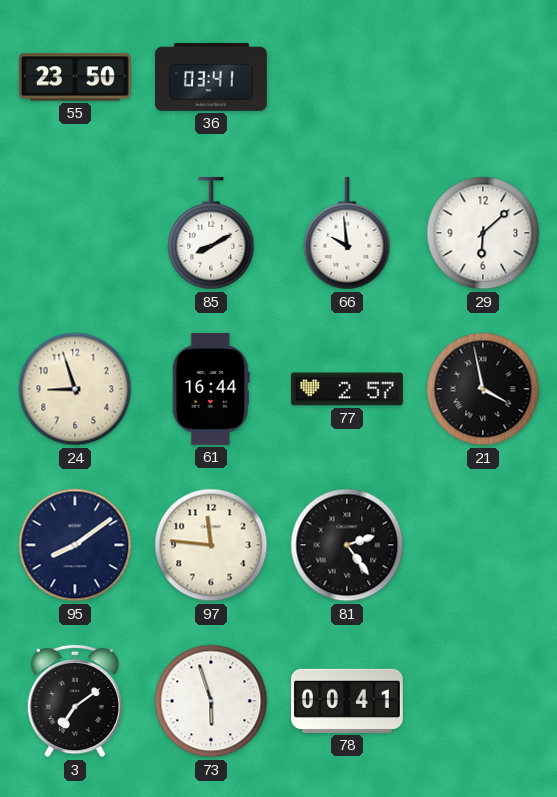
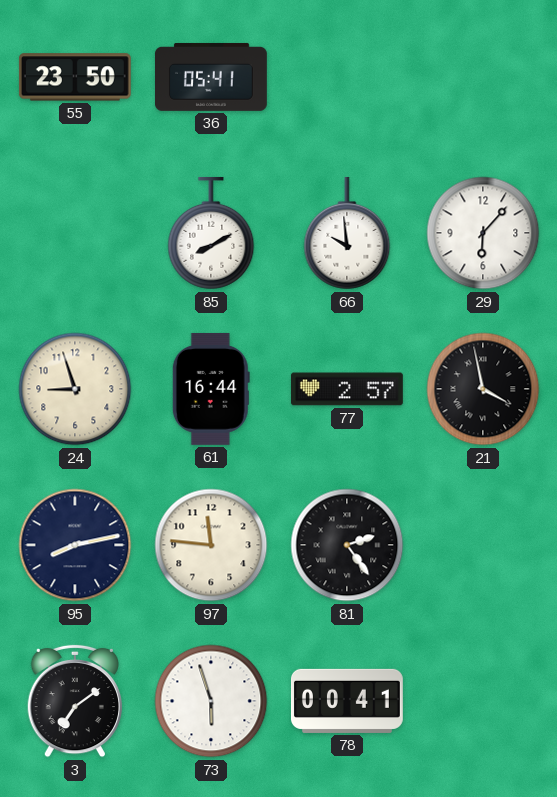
36: 03:41 -> 05:41
29: 6:08 -> 6:07
95: 8:09 -> 8:13
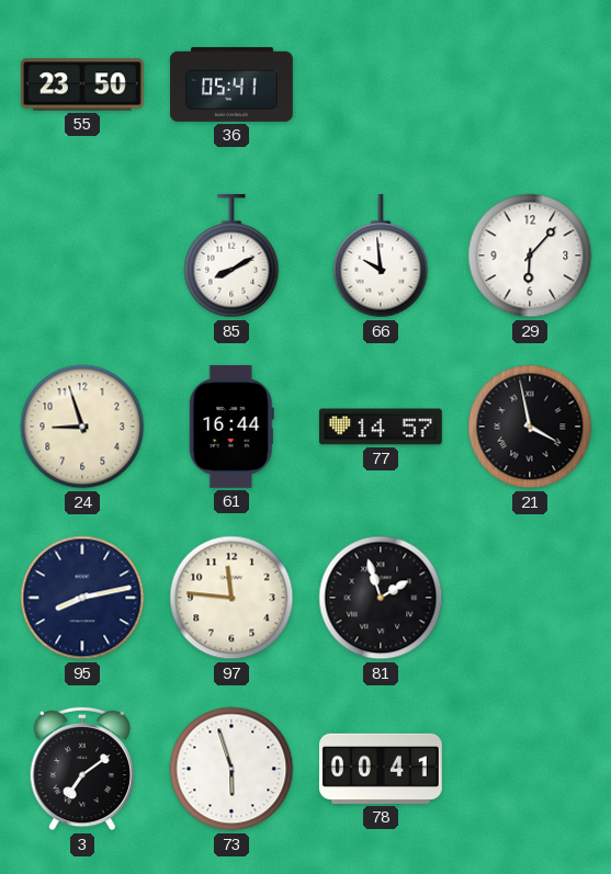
77: 2:57 -> 14:57
81: 2:24 -> 1:57
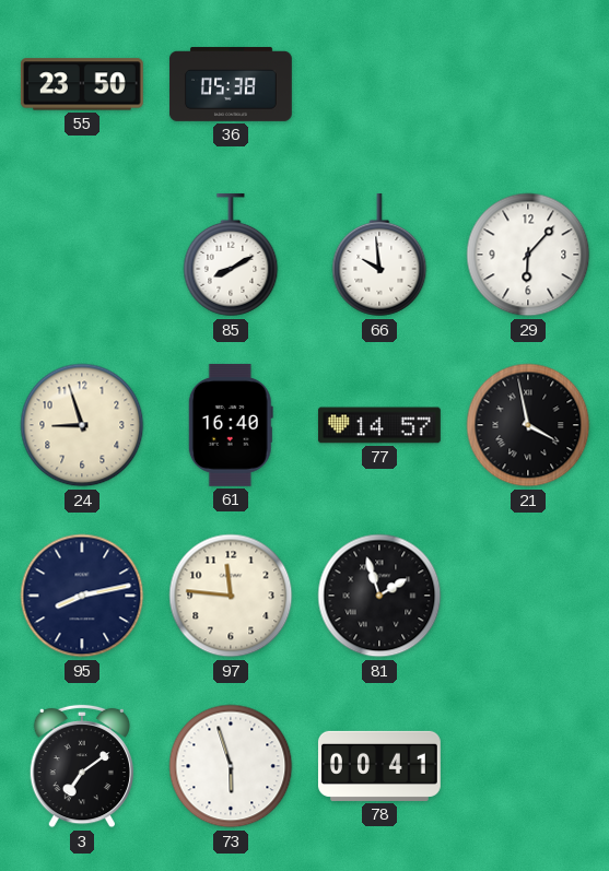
36: 05:41 -> 05:38
61: 16:44 -> 16:40
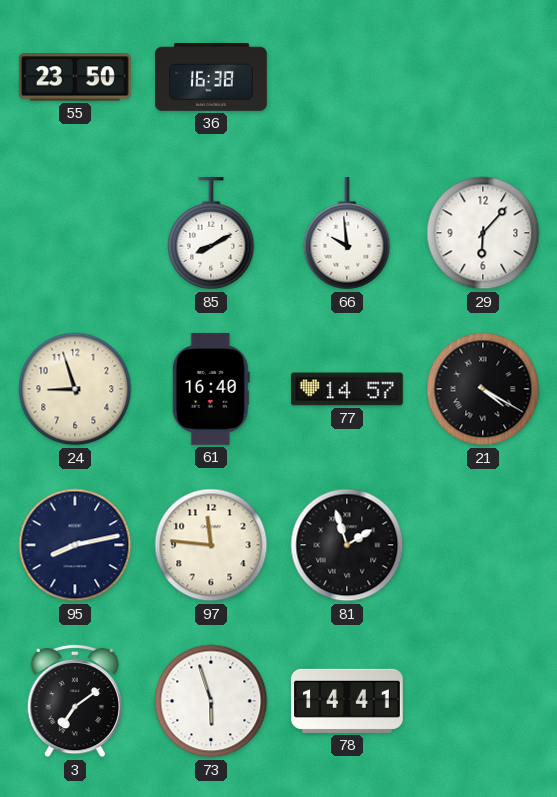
36: 05:38 -> 16:38
21: 3:58 -> 4:20
78: 00:41 -> 14:41
